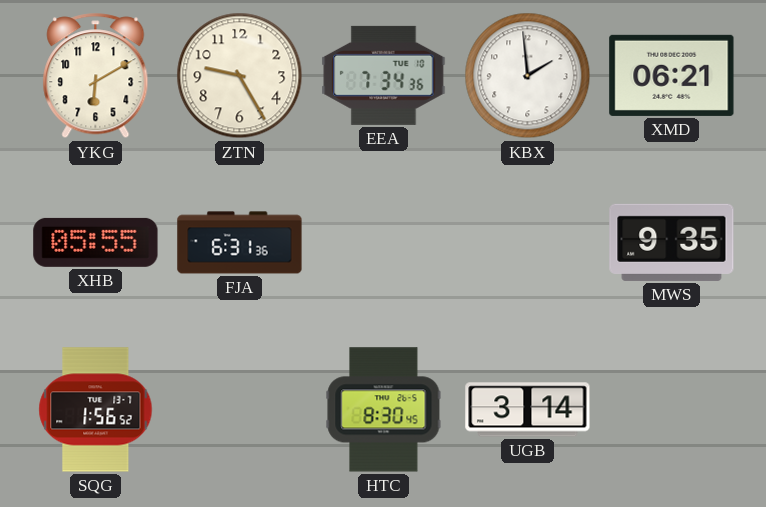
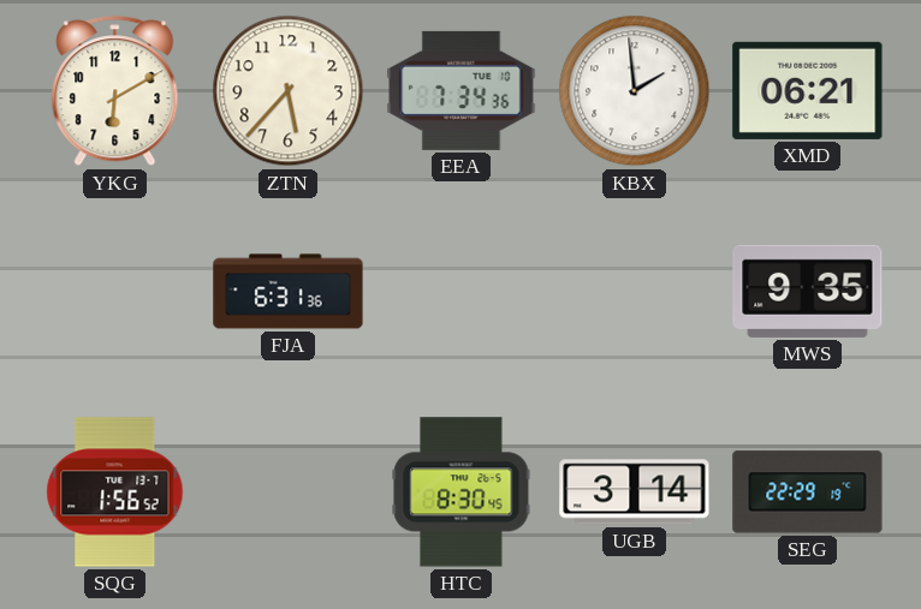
ZTN: 9:25 -> 5:37
XHB: 05:55 -> none
SEG: none -> 22:29
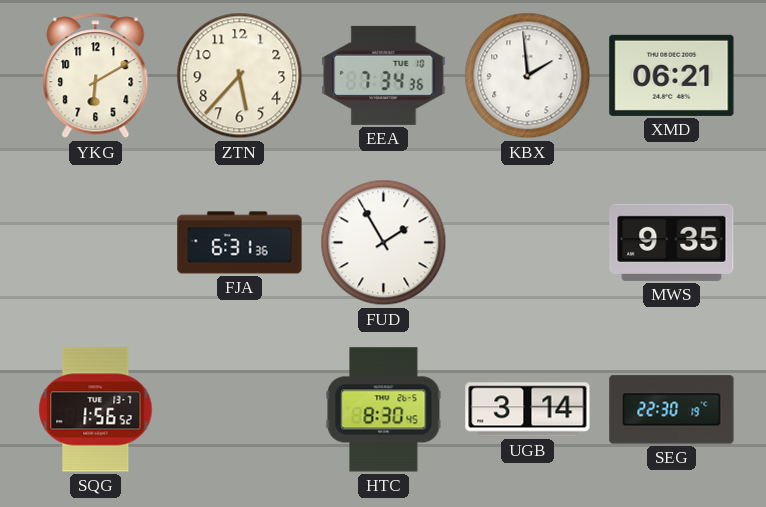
FUD: none -> 1:55
SEG: 22:29 -> 22:30
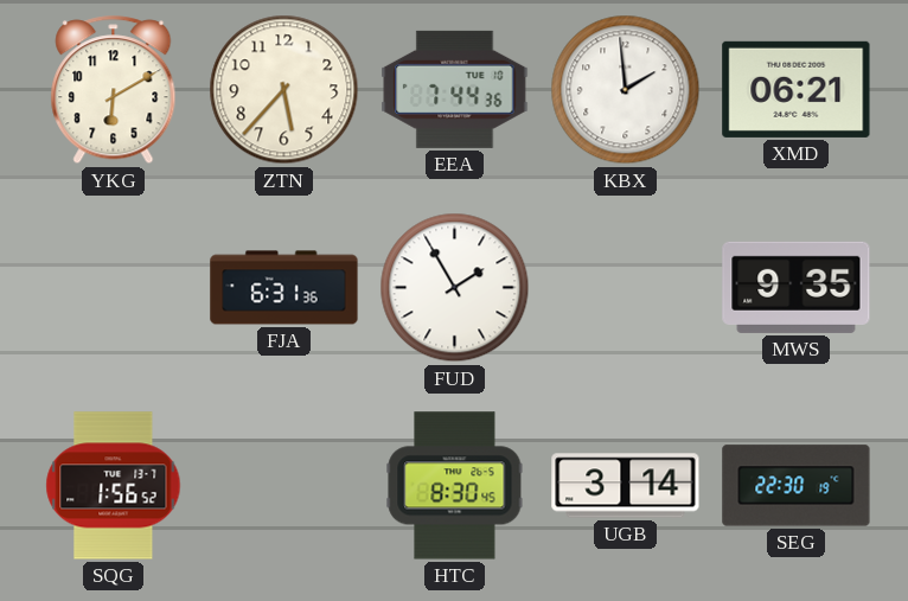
EEA: 7:34 -> 7:44
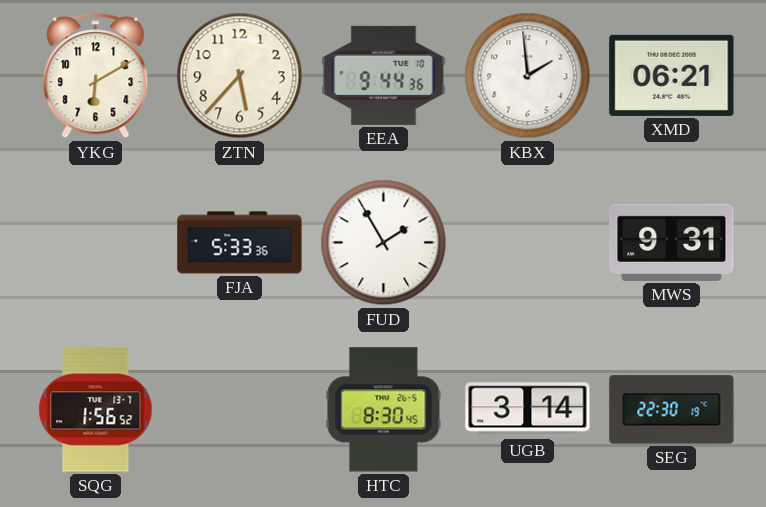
EEA: 7:44 -> 9:44
FJA: 6:31 -> 5:33
MWS: 9:35 -> 9:31
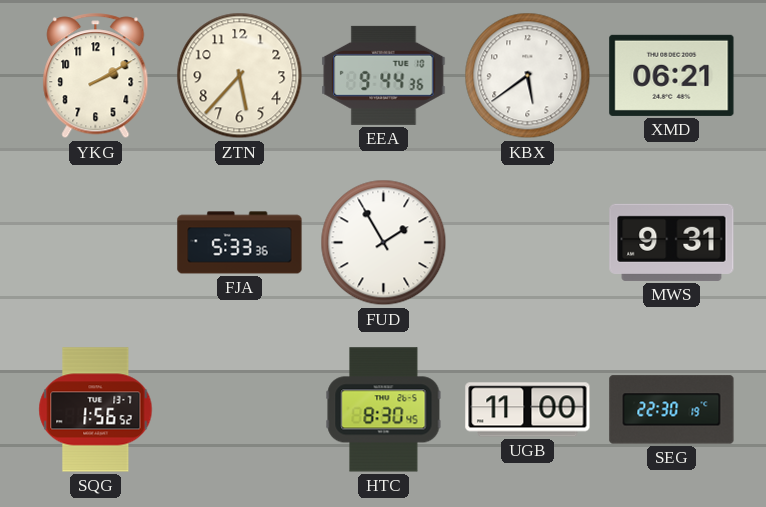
YKG: 6:10 -> 2:10
KBX: 1:59 -> 5:39
UGB: 3:14 -> 11:00
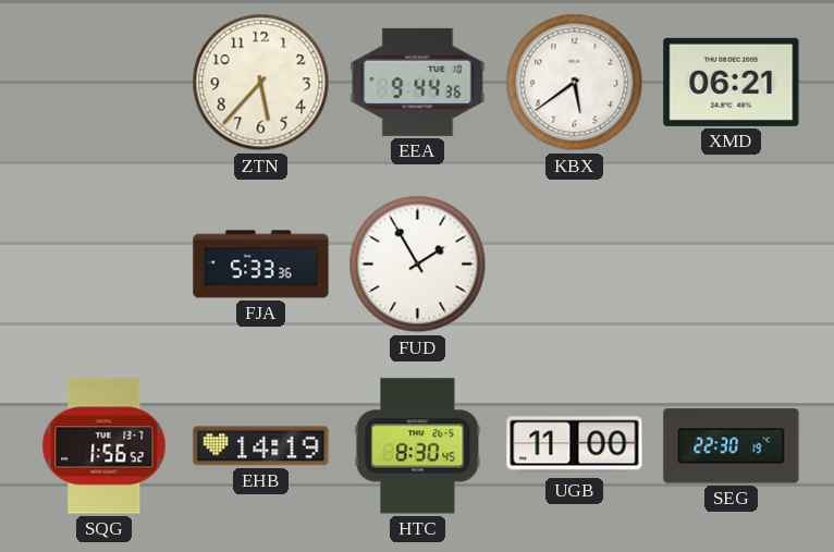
YKG: 2:10 -> none
MWS: 9:31 -> none
EHB: none -> 14:19
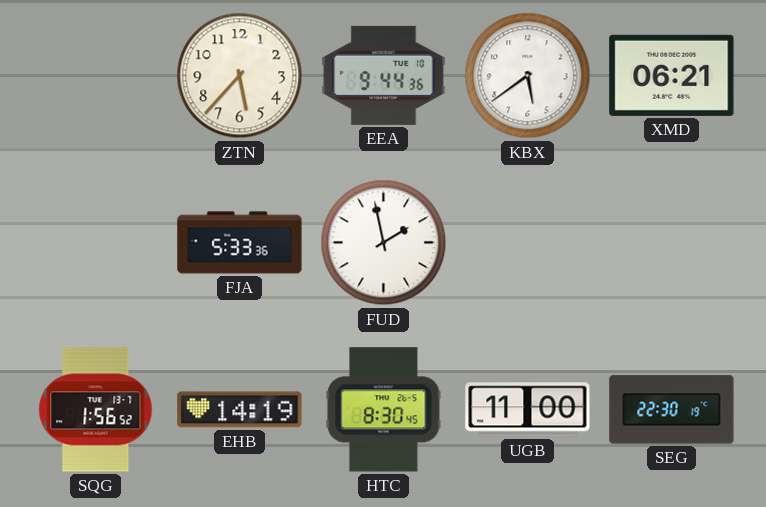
FUD: 1:55 -> 1:58
